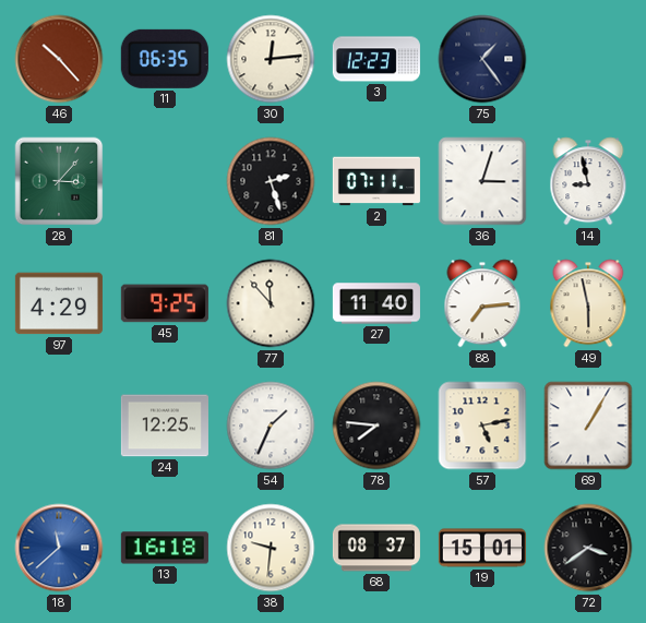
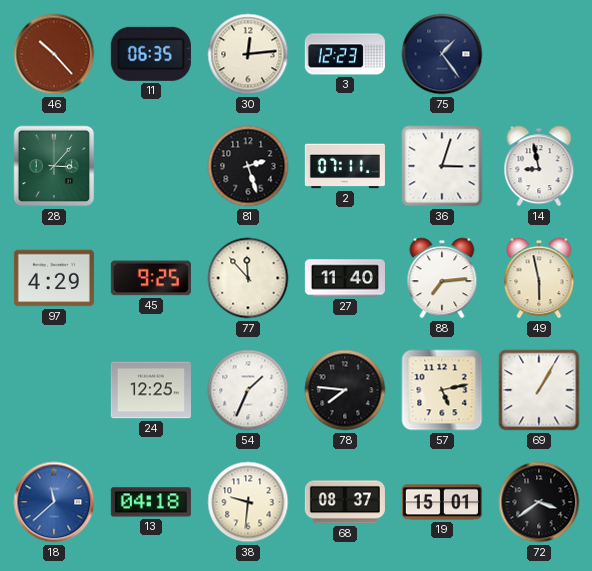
13: 16:18 -> 04:18
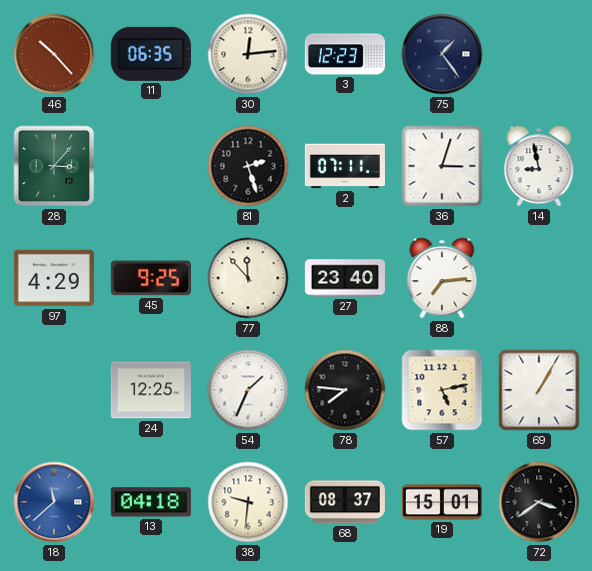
27: 11:40 -> 23:40
49: 5:58 -> none
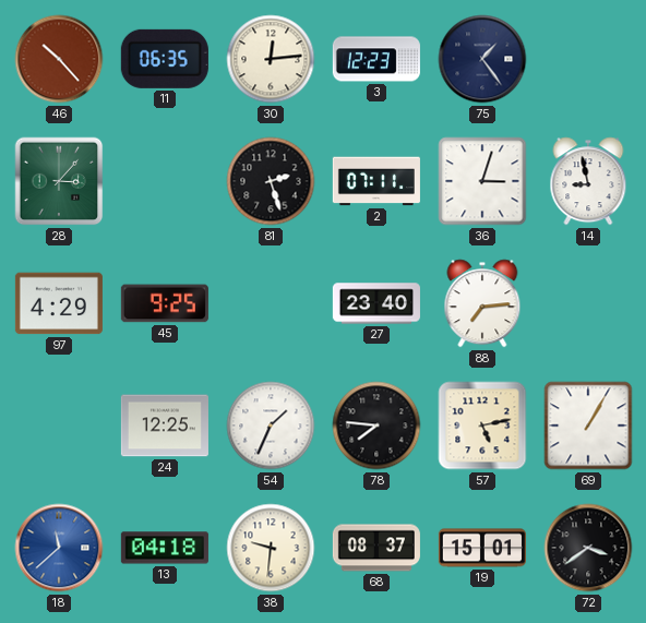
77: 11:53 -> none
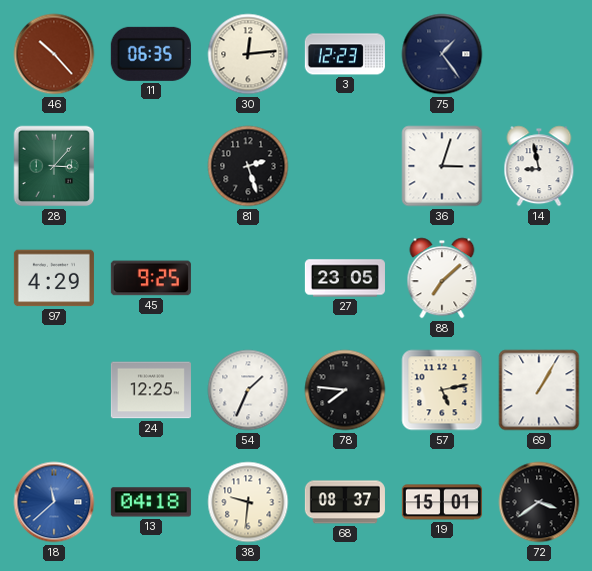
2: 07:11 -> none
27: 23:40 -> 23:05
88: 7:14 -> 7:08
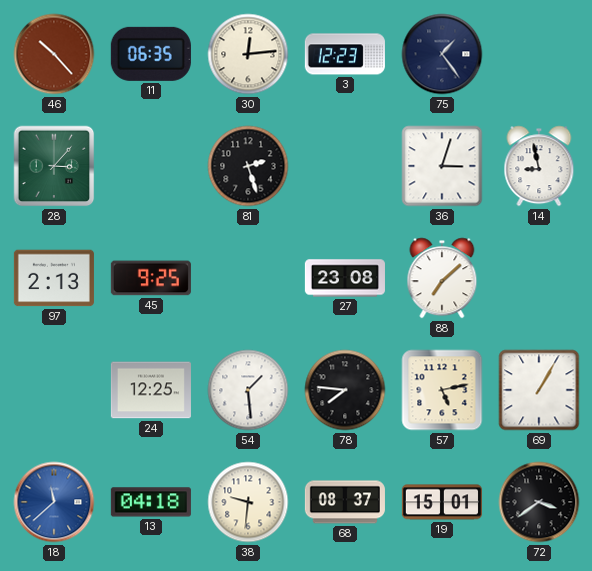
97: 4:29 -> 2:13
27: 23:05 -> 23:08
54: 1:34 -> 1:29
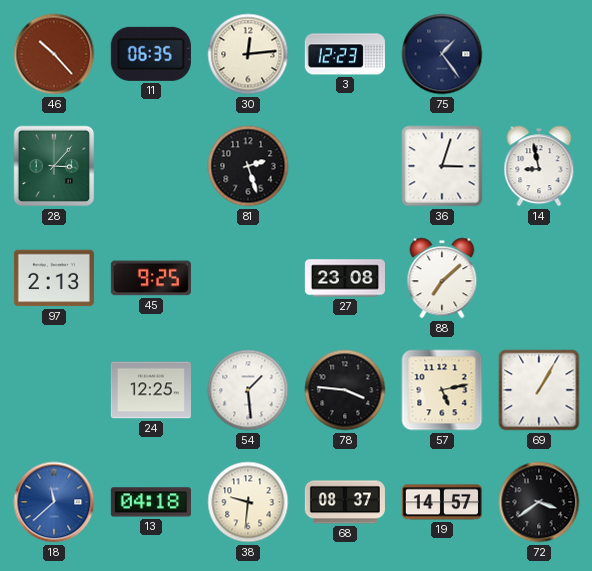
78: 7:46 -> 3:46
19: 15:01 -> 14:57
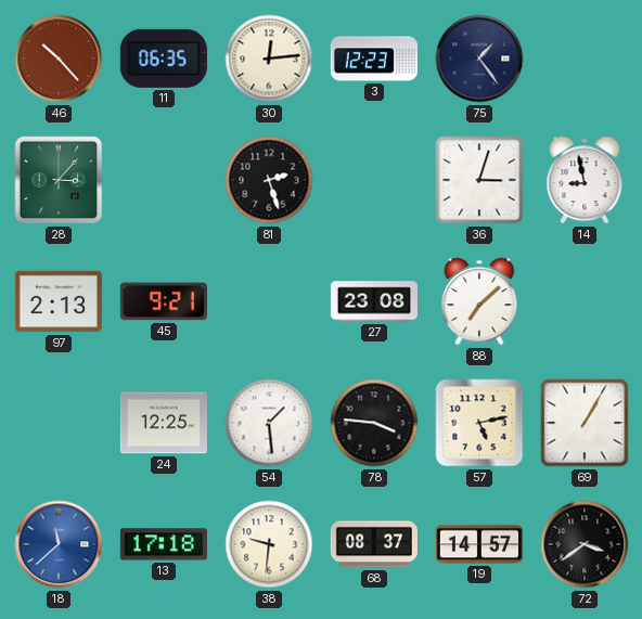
45: 9:25 -> 9:21
13: 04:18 -> 17:18
